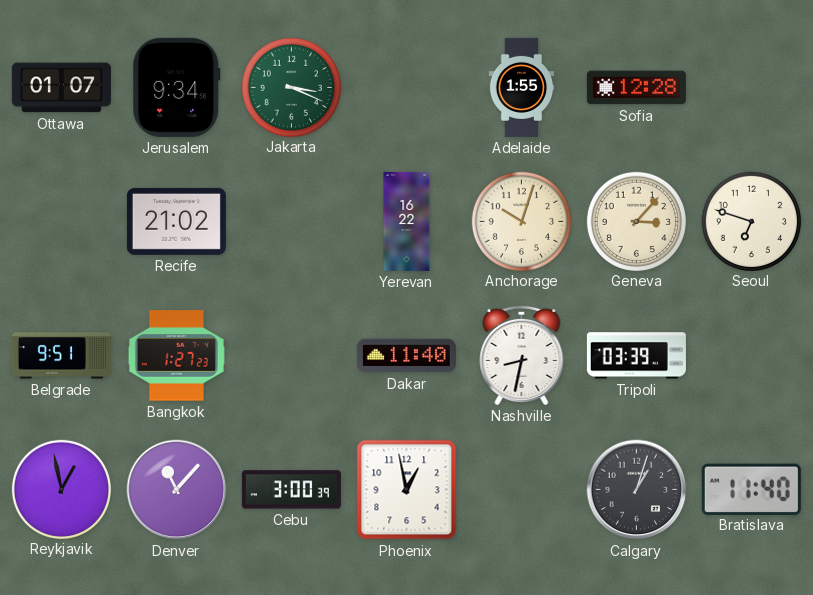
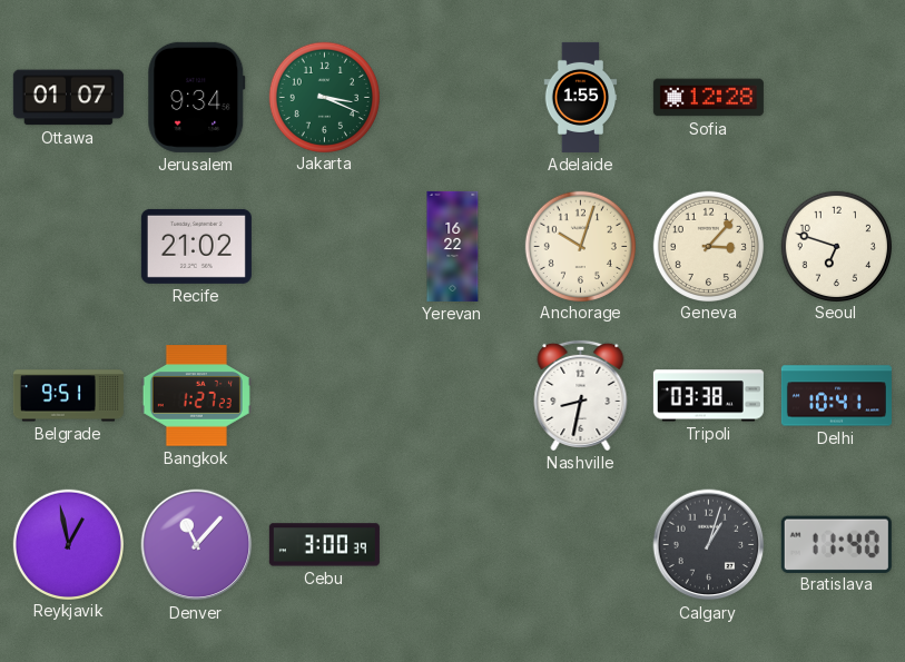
Dakar: 11:40 -> none
Tripoli: 03:39 -> 03:38
Delhi: none -> 10:41
Phoenix: 12:58 -> none
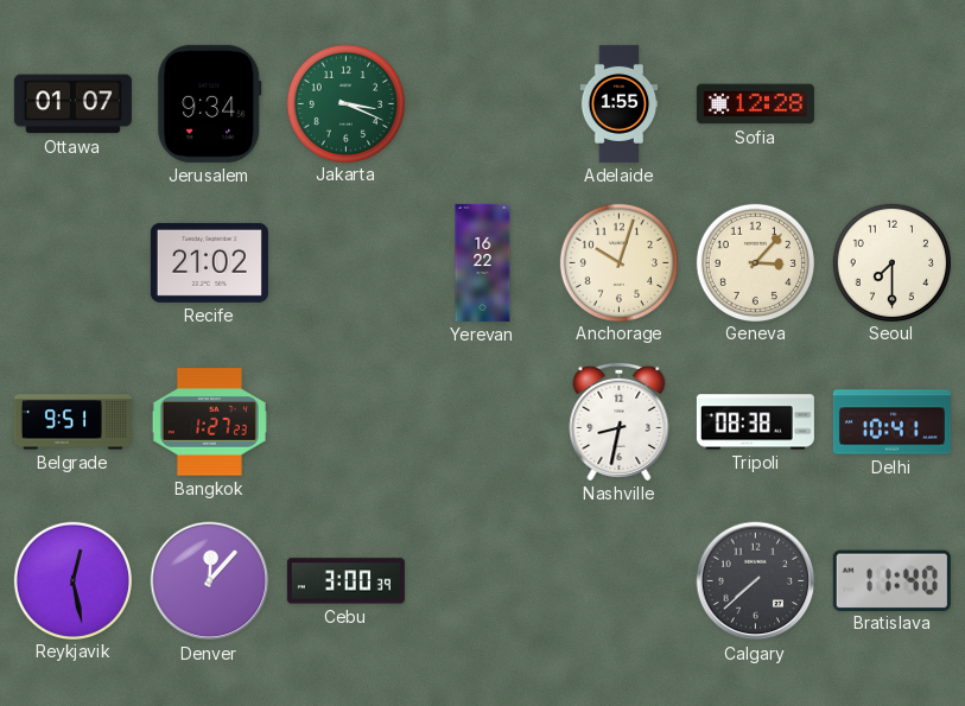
Seoul: 6:48 -> 7:30
Tripoli: 03:38 -> 08:38
Reykjavik: 12:58 -> 12:28
Denver: 11:07 -> 12:07
Calgary: 1:03 -> 7:38
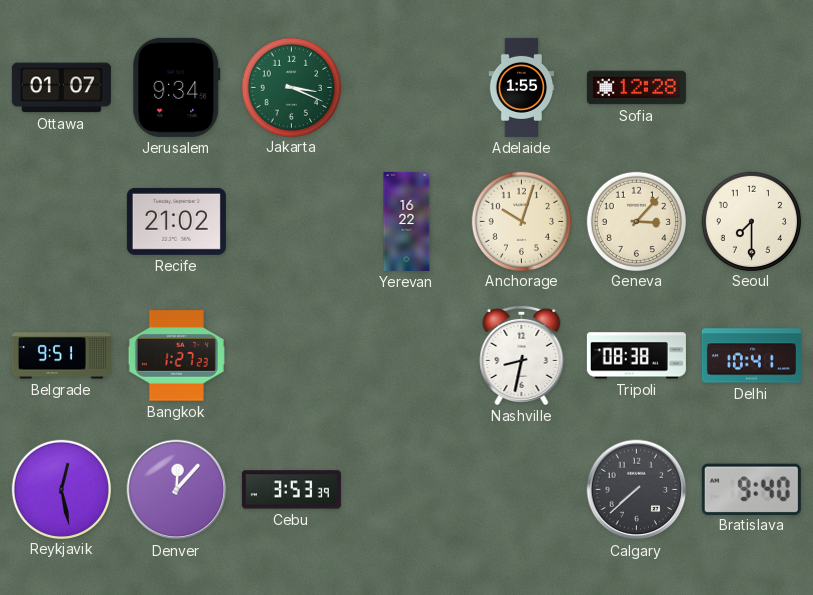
Cebu: 3:00 -> 3:53
Bratislava: 11:40 -> 9:40
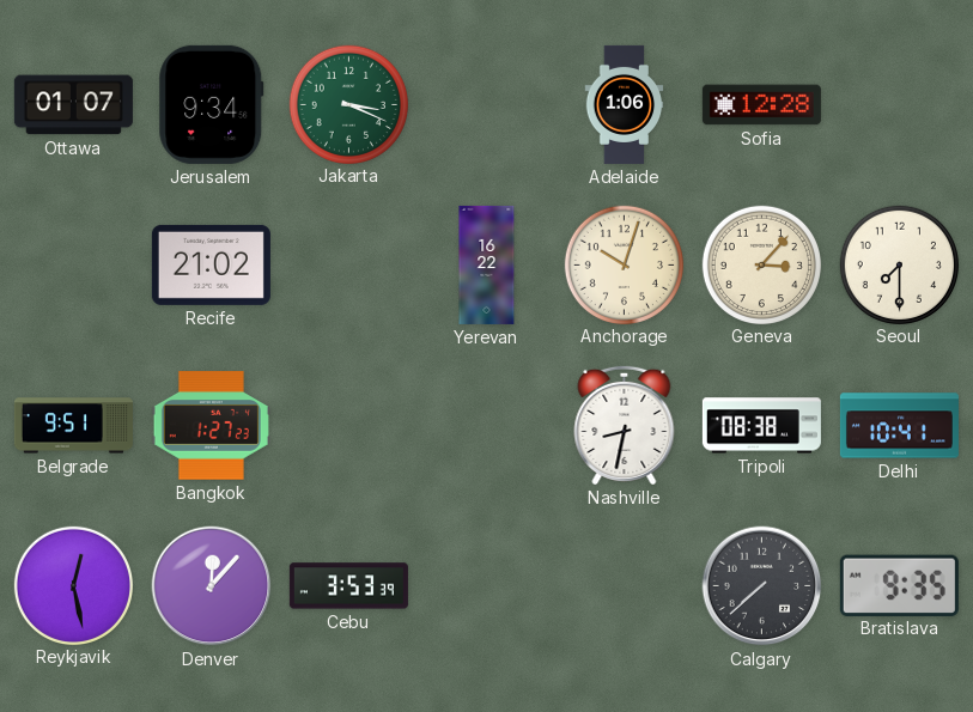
Adelaide: 1:55 -> 1:06
Bratislava: 9:40 -> 9:35
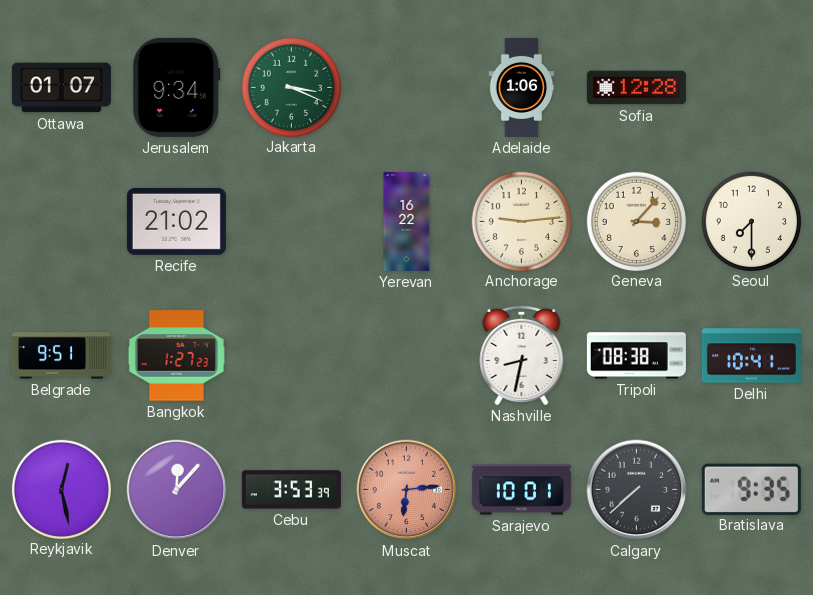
Anchorage: 10:03 -> 9:14
Muscat: none -> 6:14
Sarajevo: none -> 10:01
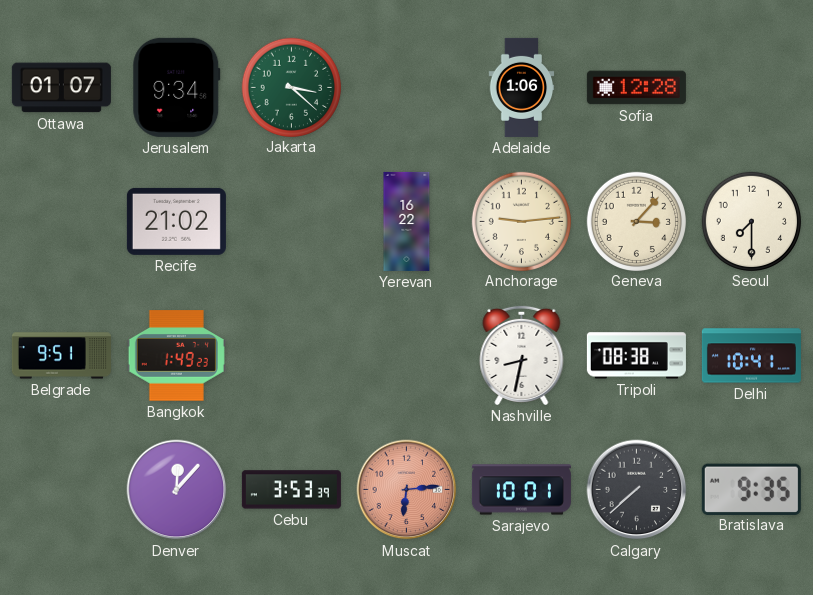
Jakarta: 3:19 -> 3:22
Bangkok: 1:27 -> 1:49
Reykjavik: 12:28 -> none
